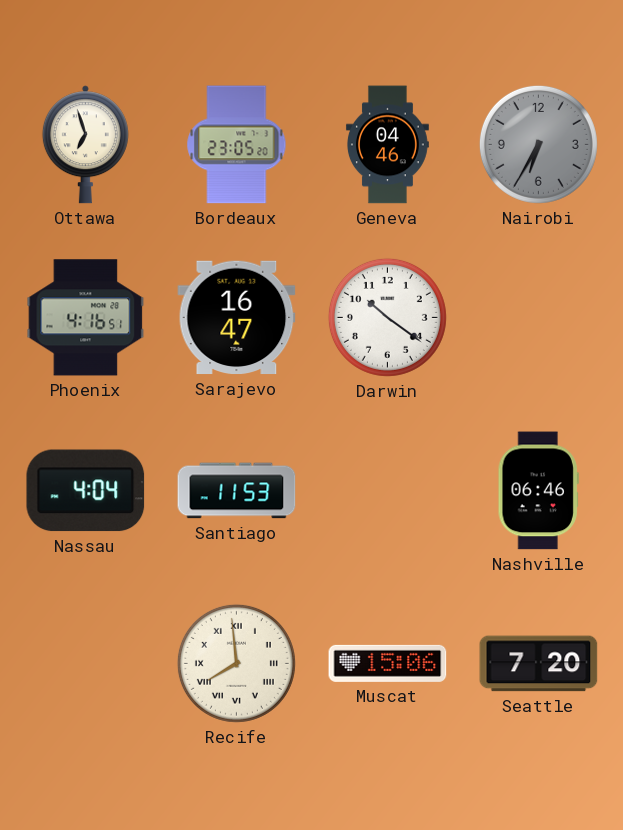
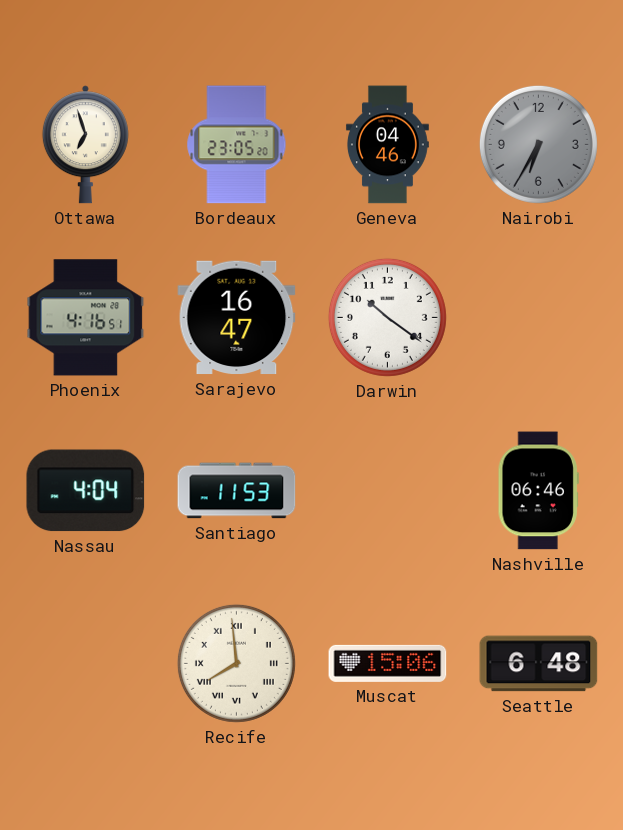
Seattle: 7:20 -> 6:48
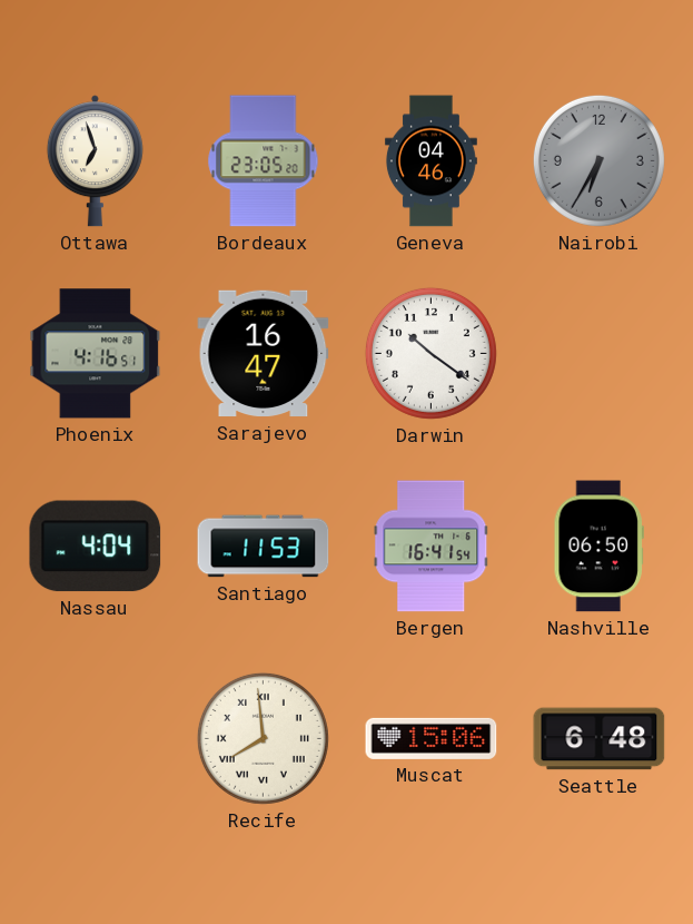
Bergen: none -> 16:41
Nashville: 06:46 -> 06:50
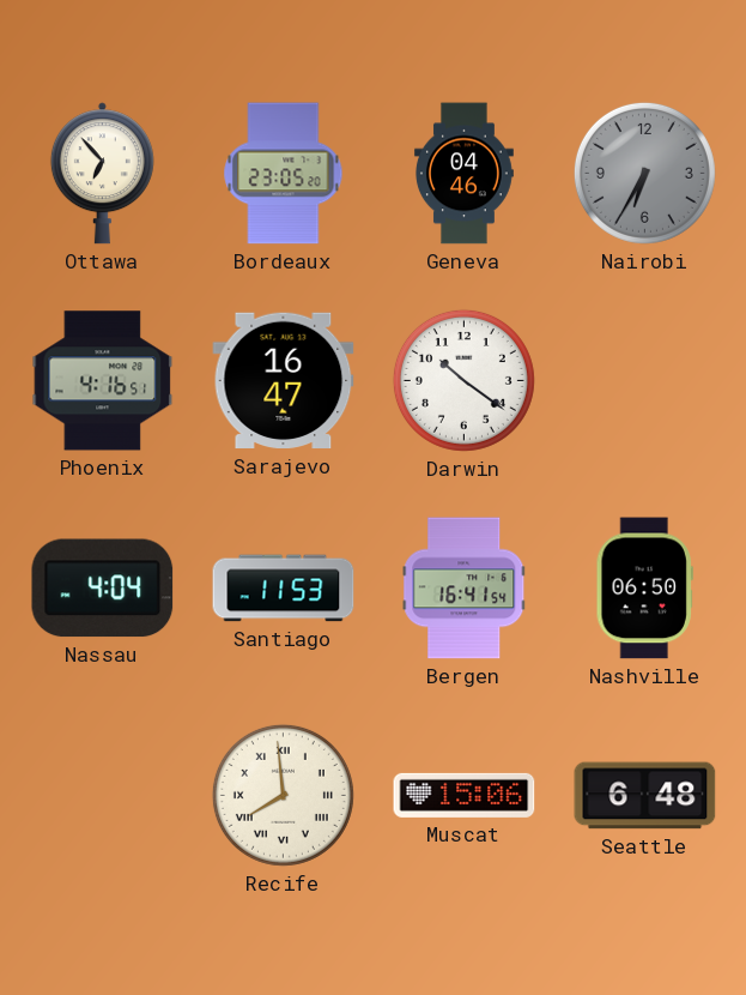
Ottawa: 6:57 -> 6:53
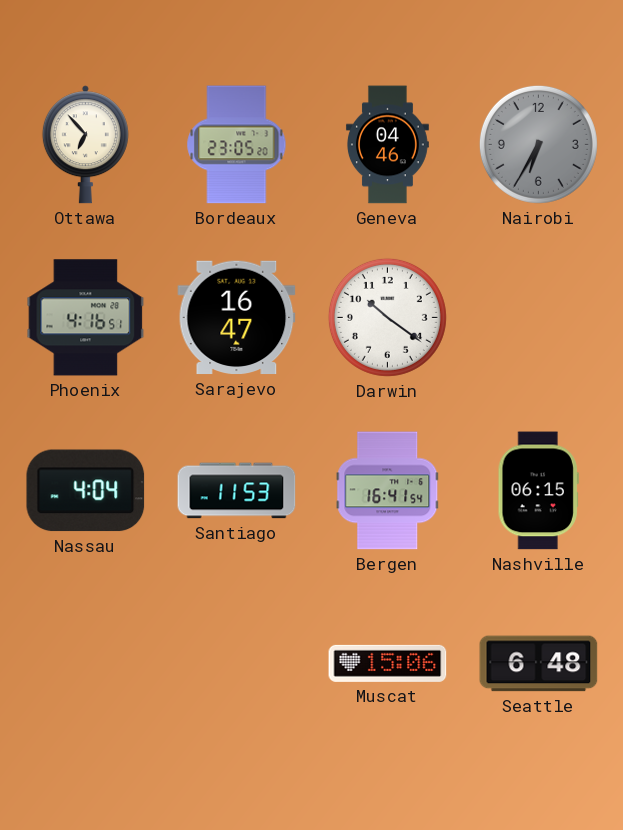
Nashville: 06:50 -> 06:15
Recife: 7:59 -> none
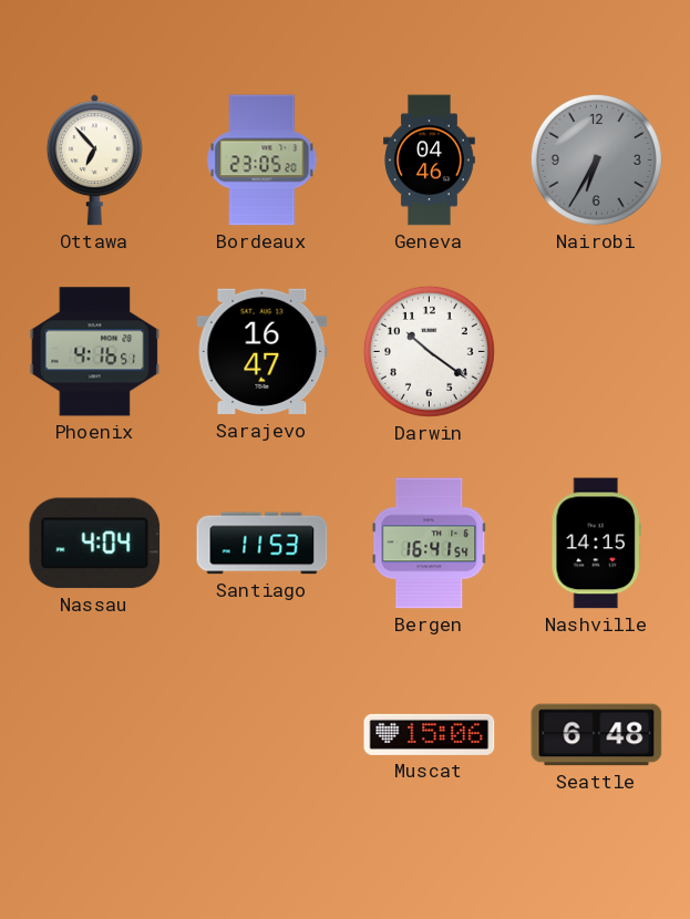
Nashville: 06:15 -> 14:15
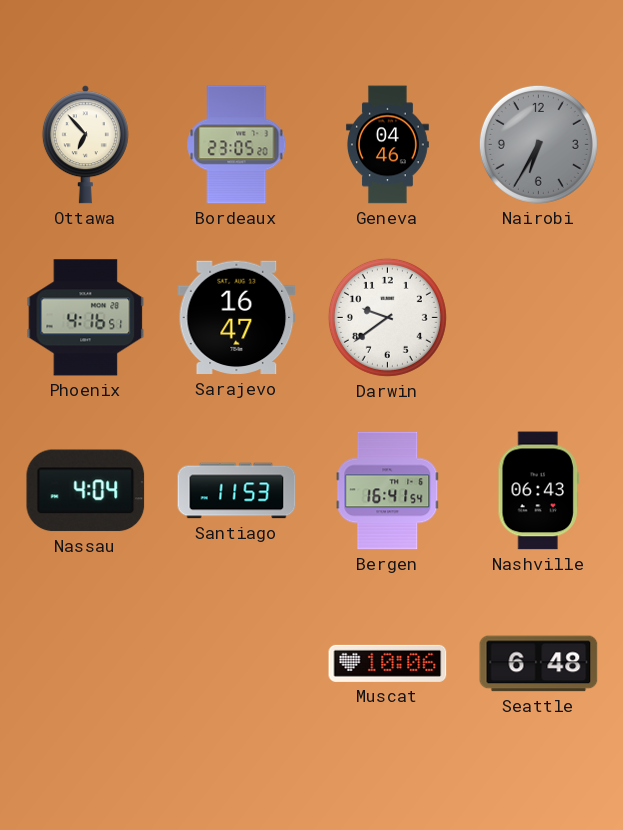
Darwin: 10:21 -> 9:39
Nashville: 14:15 -> 06:43
Muscat: 15:06 -> 10:06
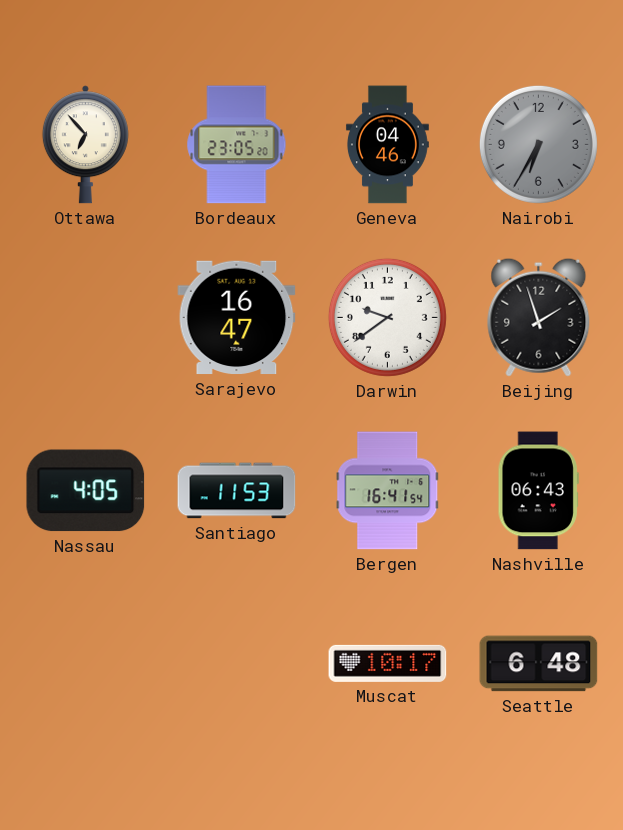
Phoenix: 4:16 -> none
Beijing: none -> 1:57
Nassau: 4:04 -> 4:05
Muscat: 10:06 -> 10:17
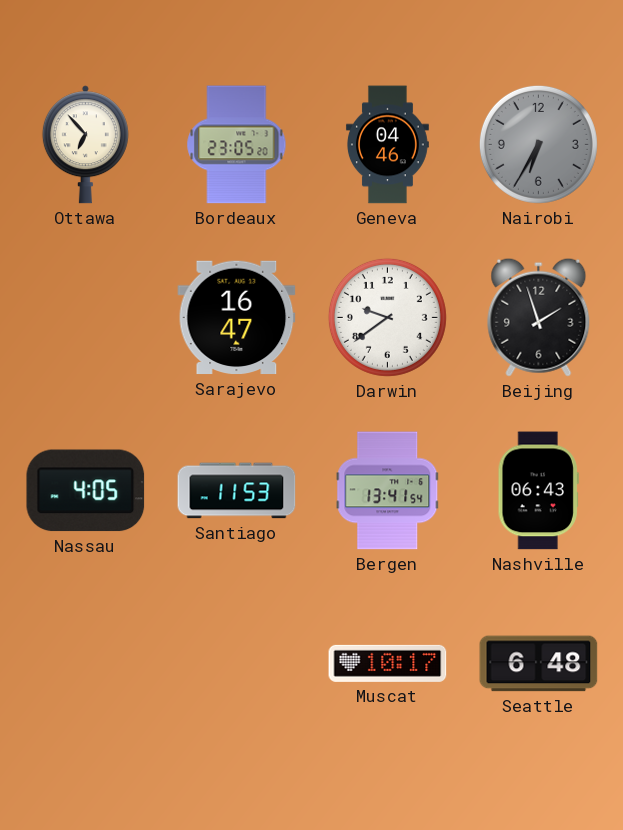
Bergen: 16:41 -> 13:41
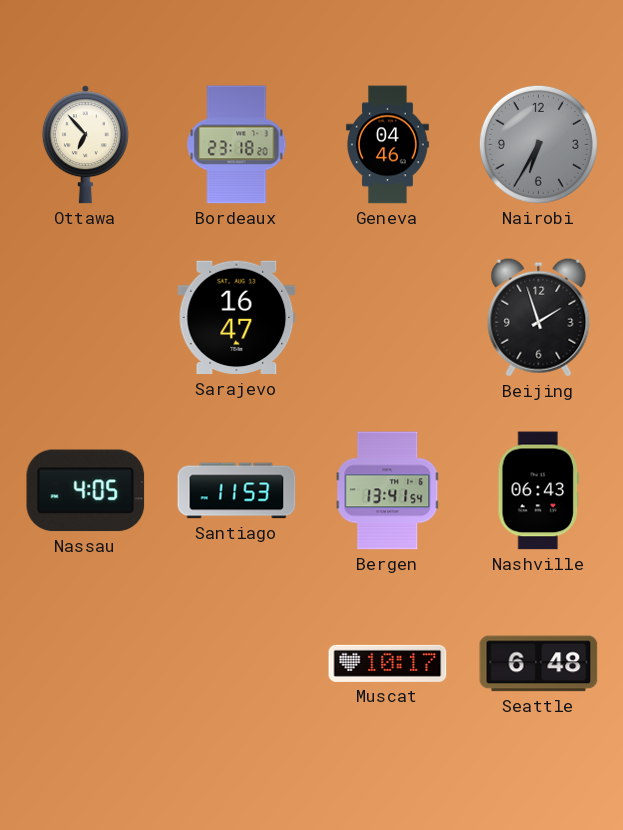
Bordeaux: 23:05 -> 23:18
Darwin: 9:39 -> none
